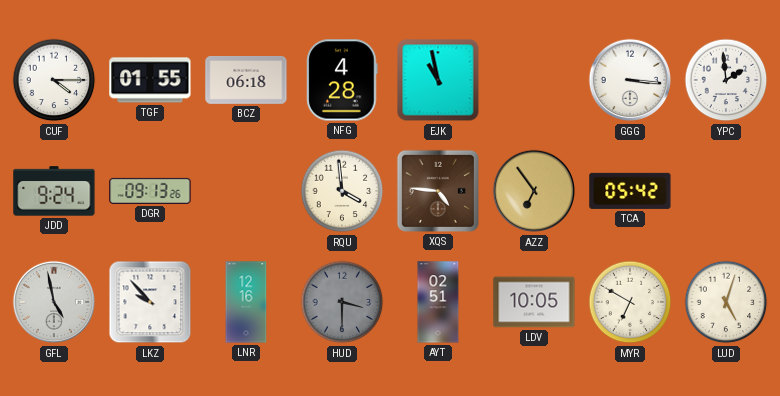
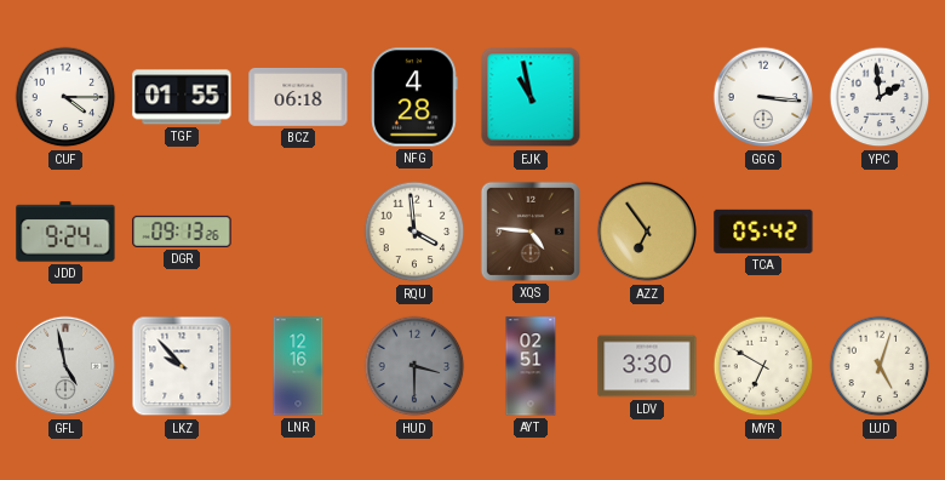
LDV: 10:05 -> 3:30
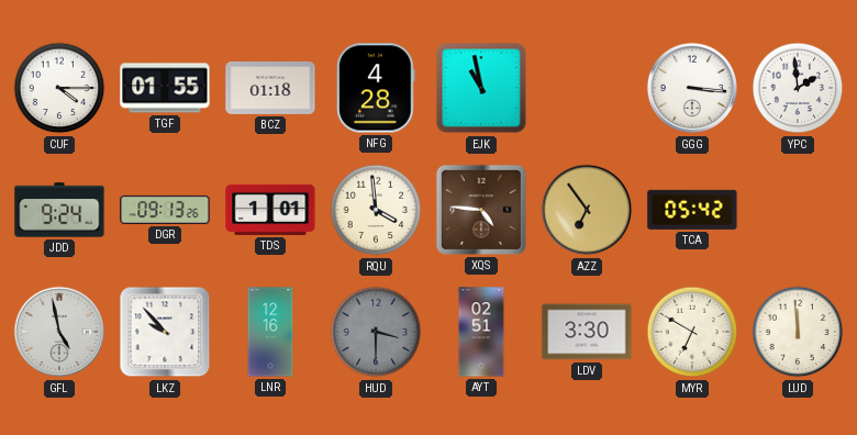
BCZ: 06:18 -> 01:18
TDS: none -> 1:01
LUD: 5:03 -> 11:59
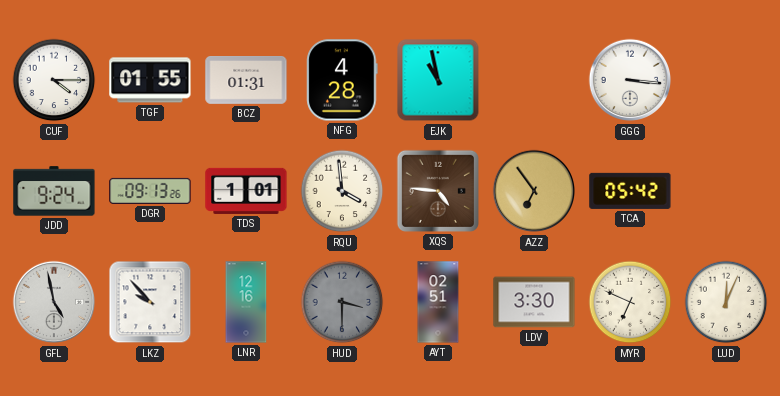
BCZ: 01:18 -> 01:31
YPC: 1:59 -> none
MYR: 6:50 -> 6:49
LUD: 11:59 -> 12:04
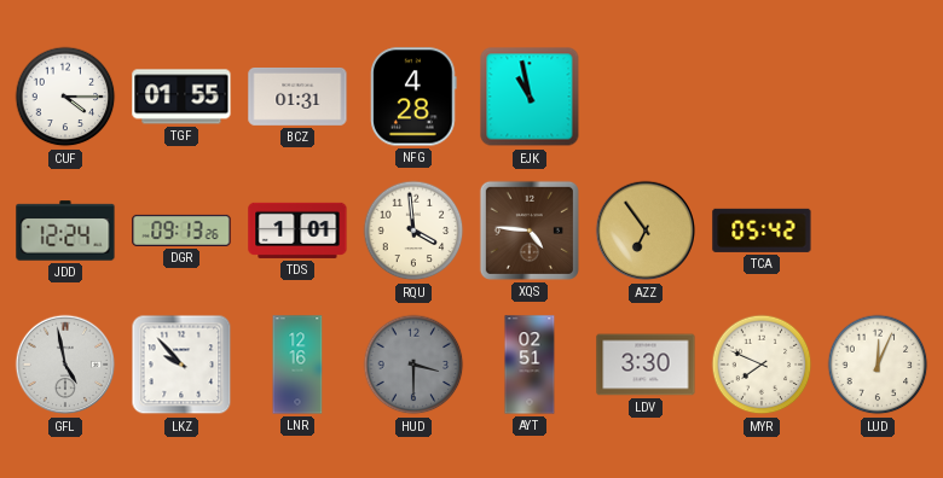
GGG: 3:16 -> none
JDD: 9:24 -> 12:24
MYR: 6:49 -> 7:49
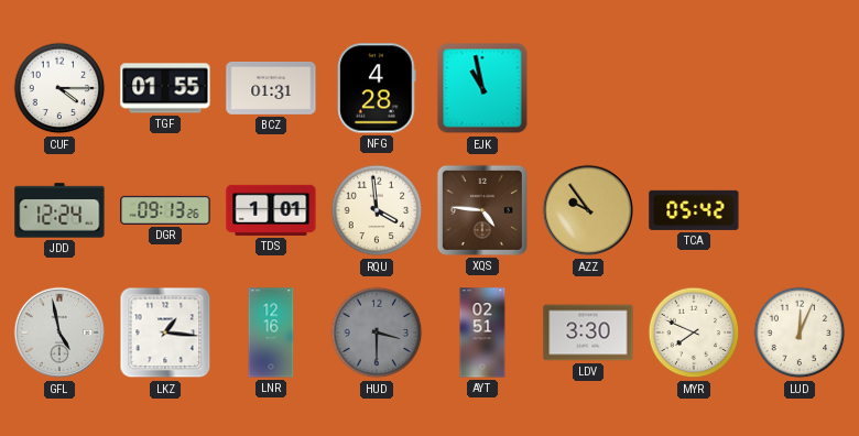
AZZ: 6:54 -> 9:54
LKZ: 9:53 -> 1:16
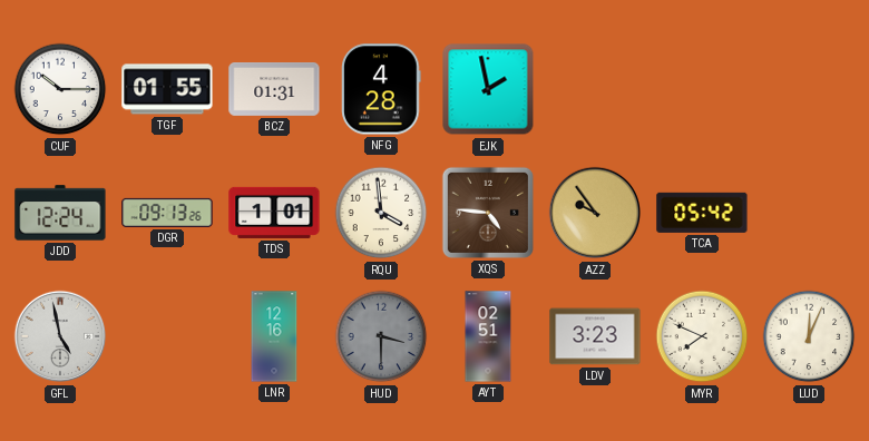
CUF: 4:15 -> 10:15
EJK: 10:58 -> 1:58
LKZ: 1:16 -> none
LDV: 3:30 -> 3:23
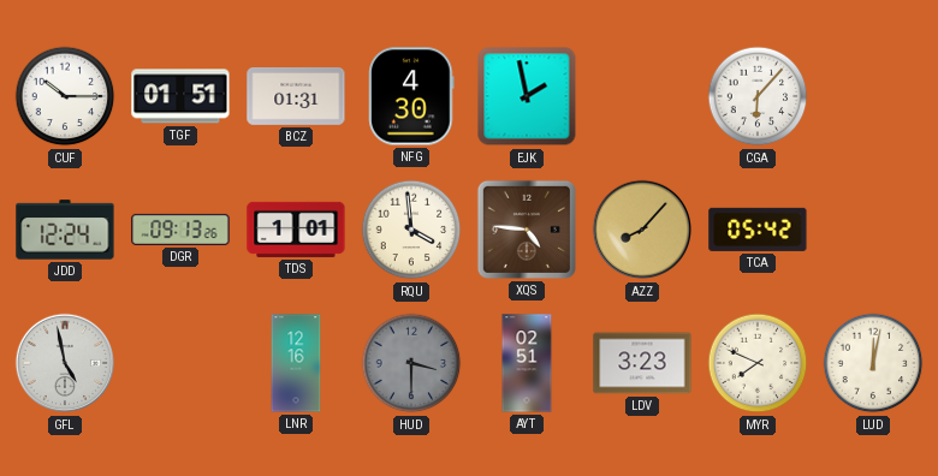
TGF: 01:55 -> 01:51
NFG: 4:28 -> 4:30
CGA: none -> 6:07
AZZ: 9:54 -> 8:07
LUD: 12:04 -> 12:02
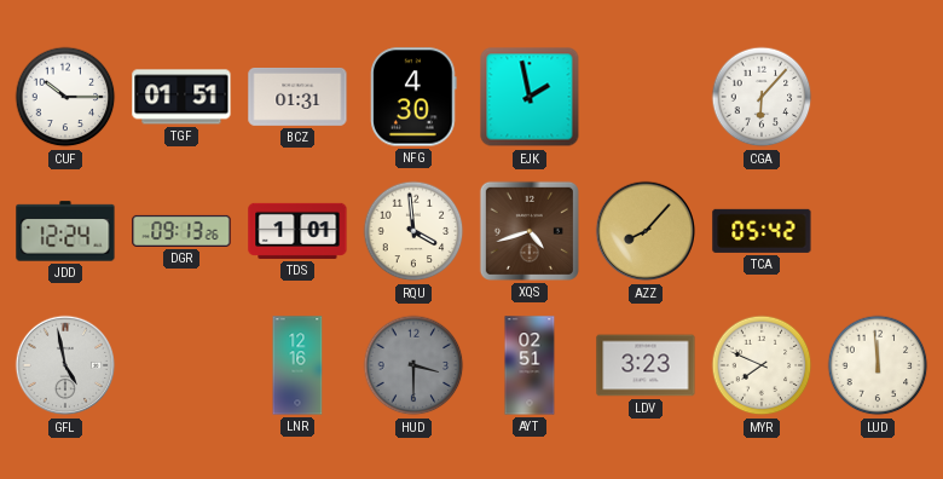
XQS: 4:46 -> 4:42
LUD: 12:02 -> 11:59
